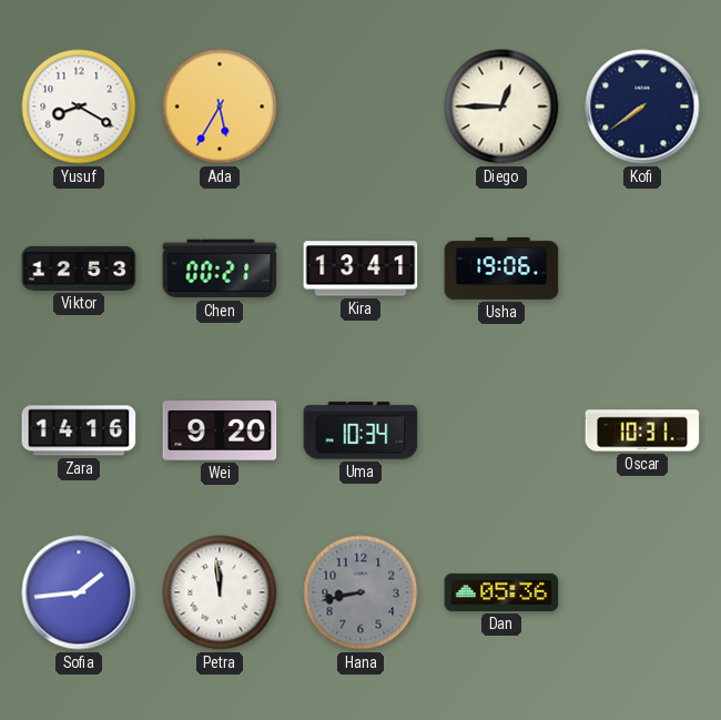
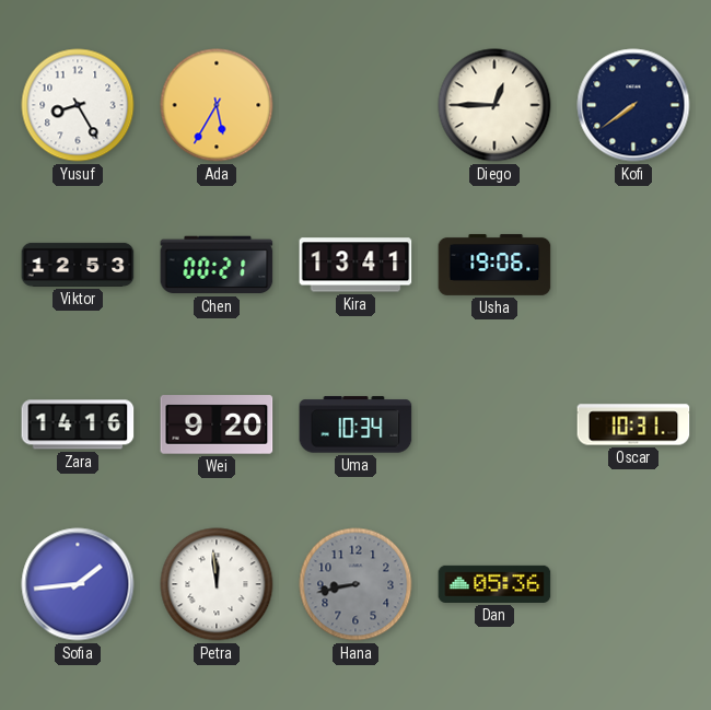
Yusuf: 8:20 -> 8:25
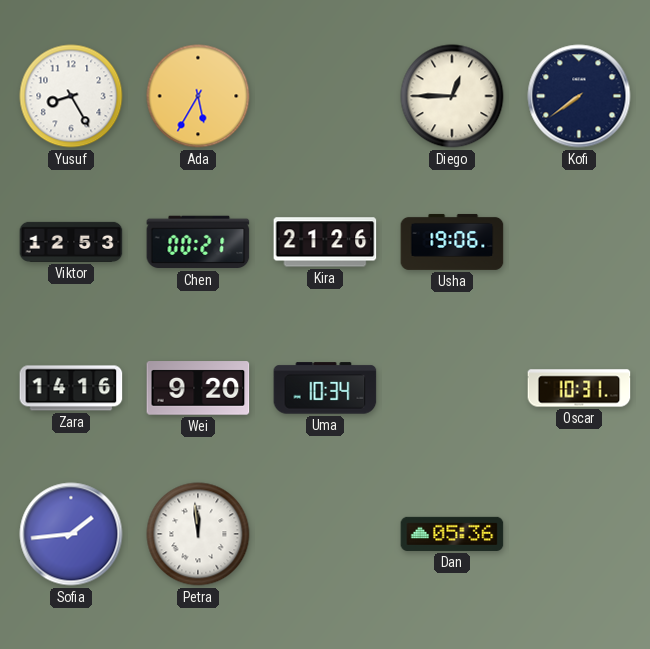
Kira: 13:41 -> 21:26
Hana: 8:43 -> none
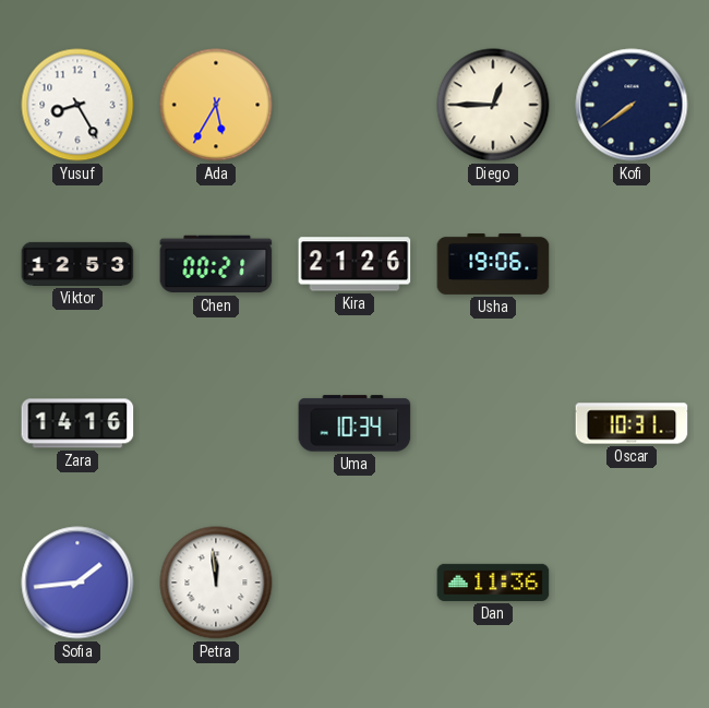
Wei: 9:20 -> none
Dan: 05:36 -> 11:36
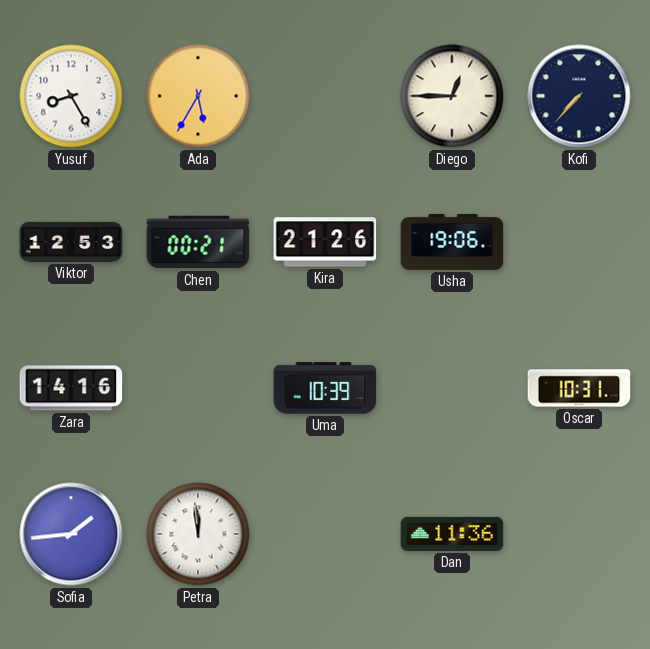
Kofi: 7:39 -> 7:37
Uma: 10:34 -> 10:39
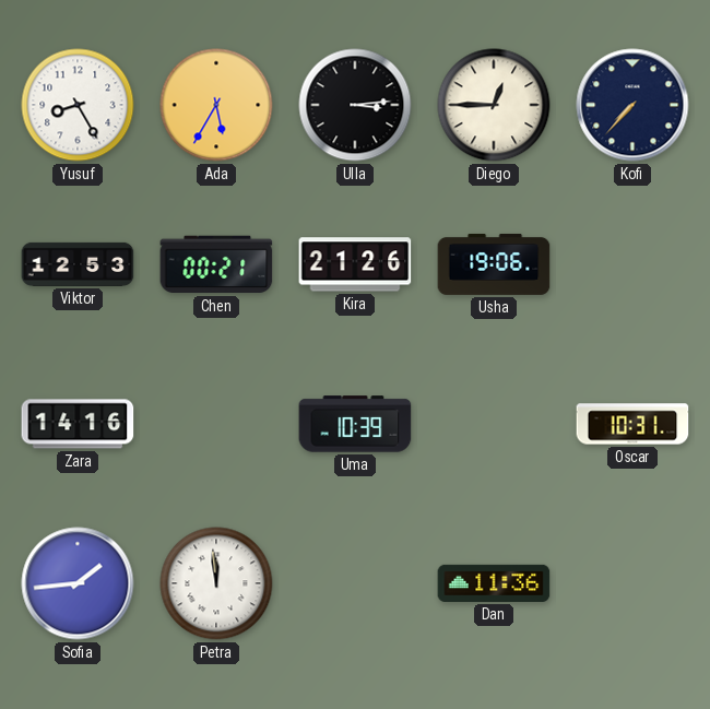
Ulla: none -> 3:14
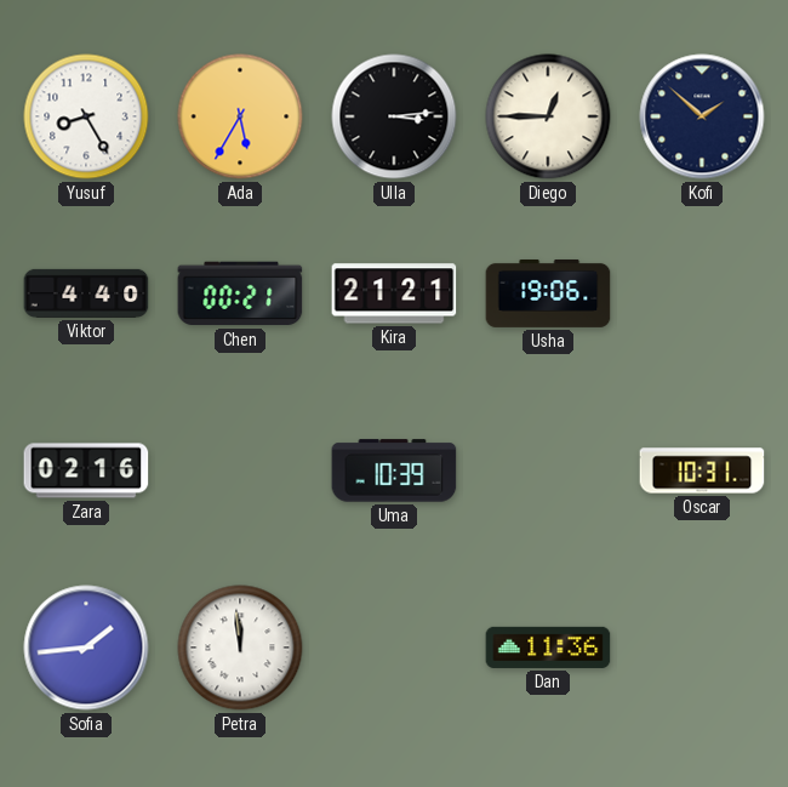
Kofi: 7:37 -> 1:52
Viktor: 12:53 -> 4:40
Kira: 21:26 -> 21:21
Zara: 14:16 -> 02:16
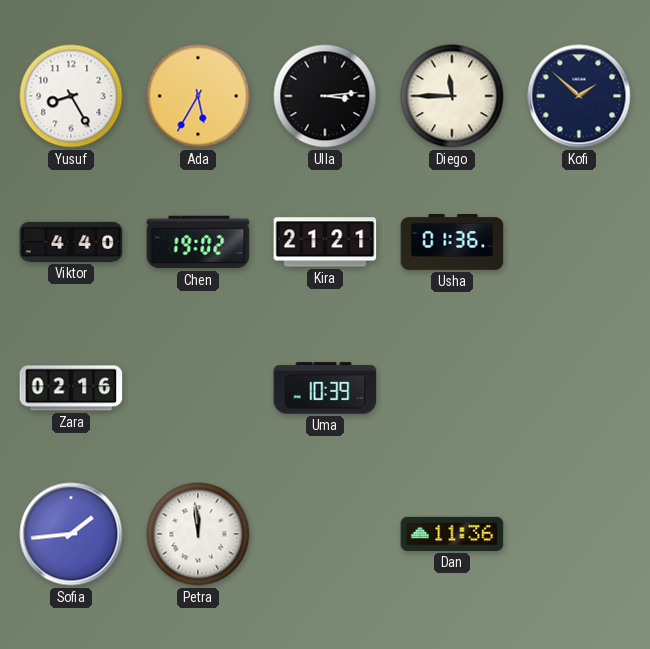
Diego: 12:45 -> 11:45
Chen: 00:21 -> 19:02
Usha: 19:06 -> 01:36
Oscar: 10:31 -> none
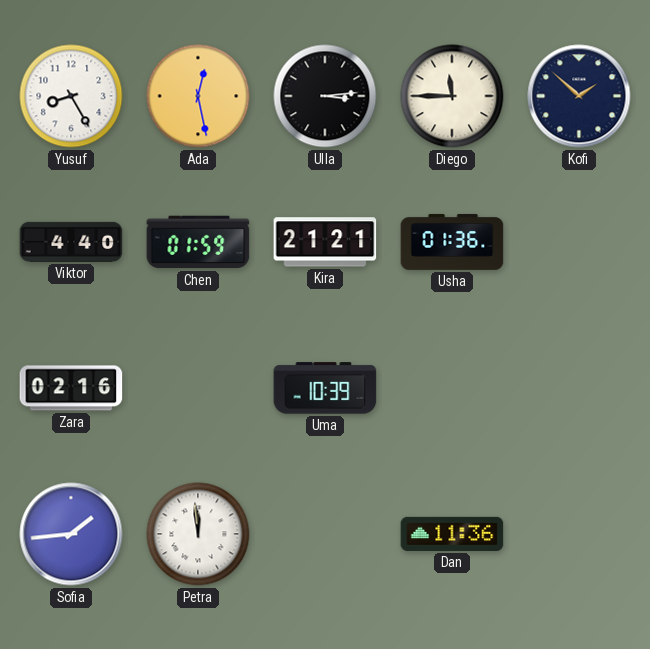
Ada: 5:35 -> 12:28
Chen: 19:02 -> 01:59
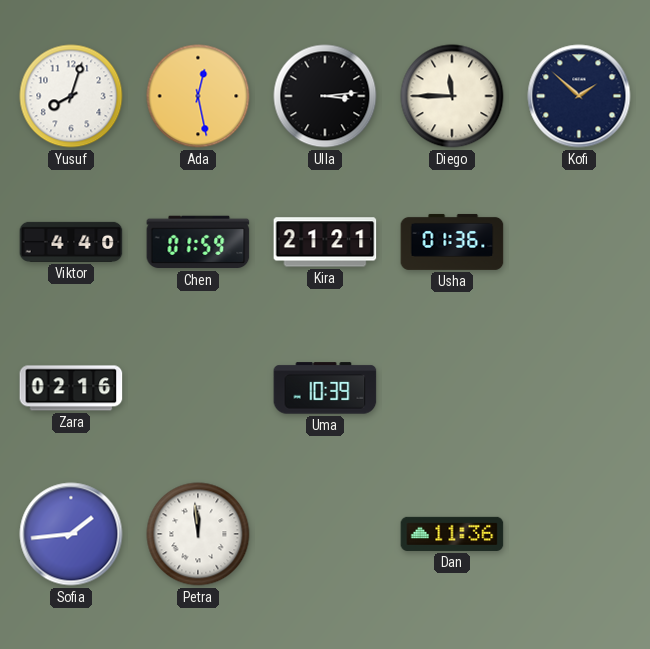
Yusuf: 8:25 -> 8:03
